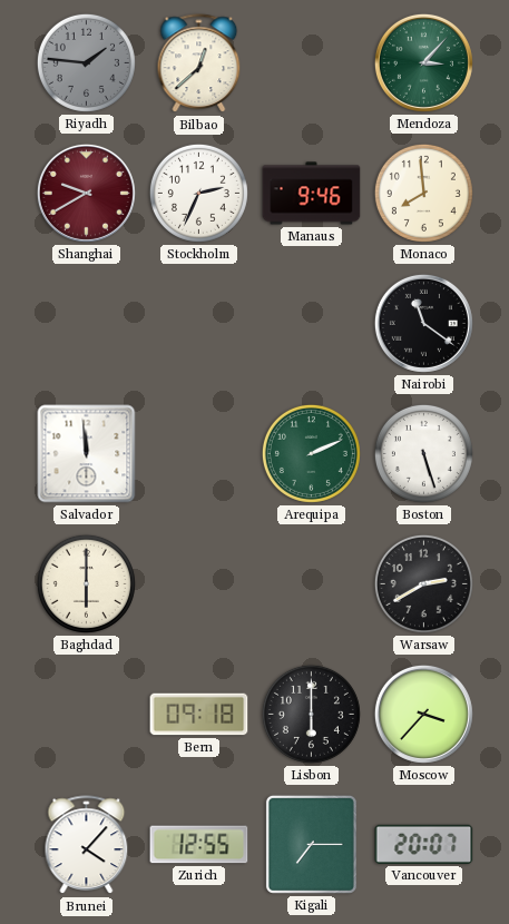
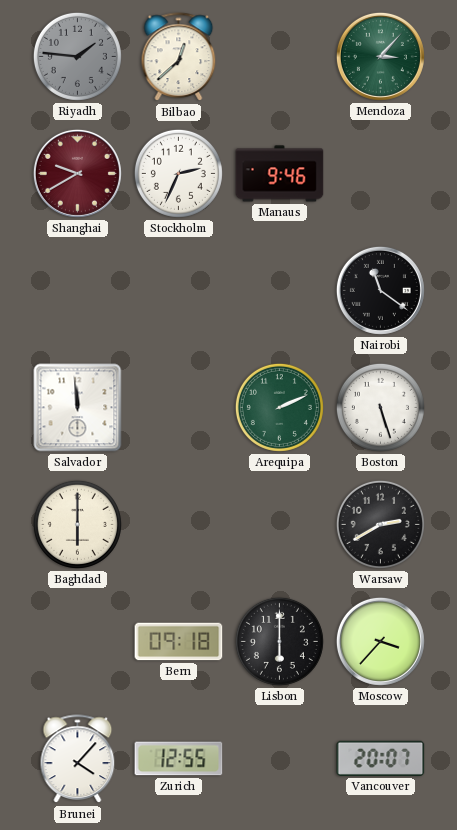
Monaco: 7:59 -> none
Kigali: 7:15 -> none
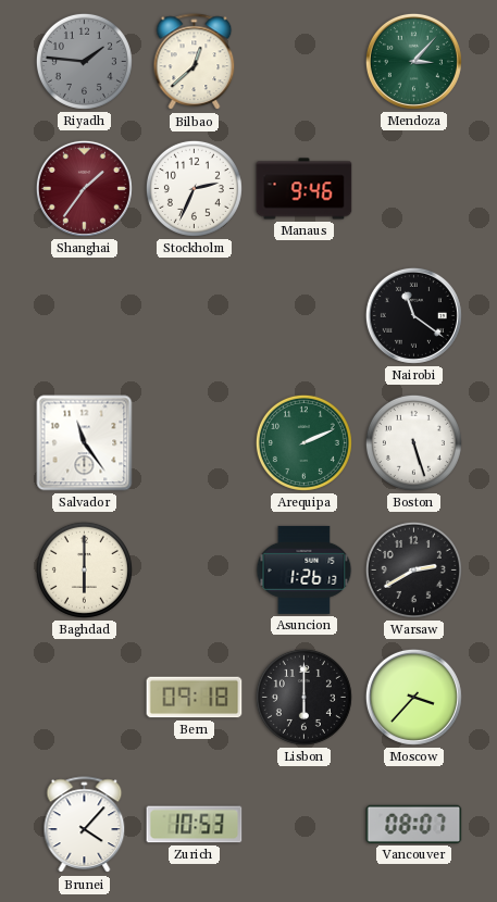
Shanghai: 9:40 -> 1:36
Salvador: 11:59 -> 11:24
Asuncion: none -> 1:26
Zurich: 12:55 -> 10:53
Vancouver: 20:07 -> 08:07
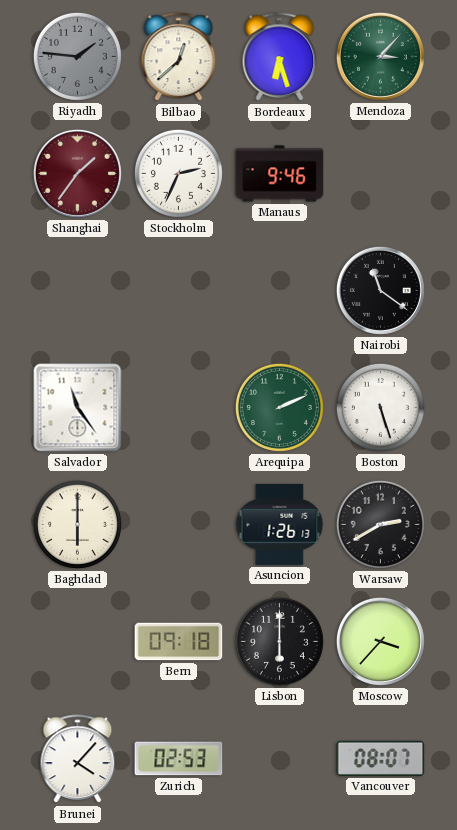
Bordeaux: none -> 6:27
Zurich: 10:53 -> 02:53
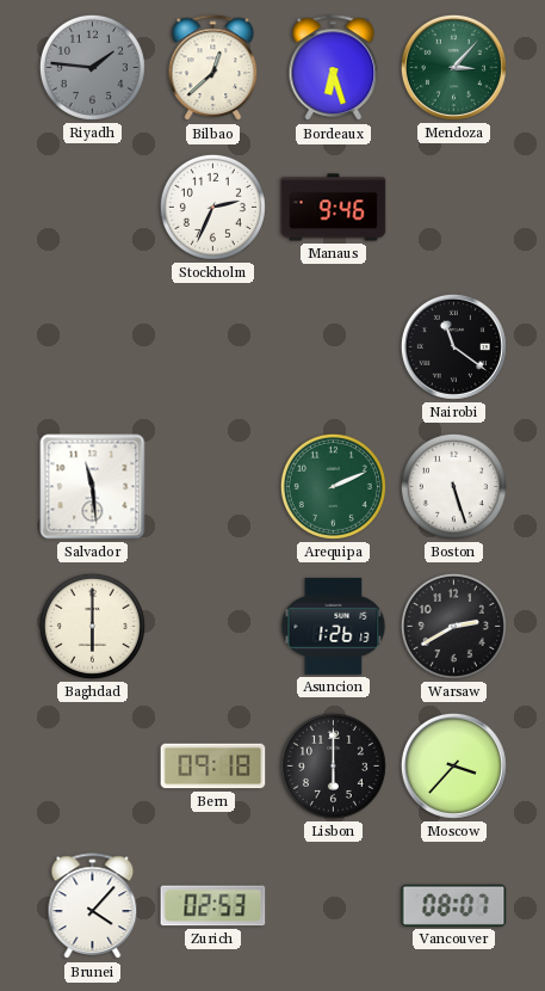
Shanghai: 1:36 -> none
Salvador: 11:24 -> 11:29
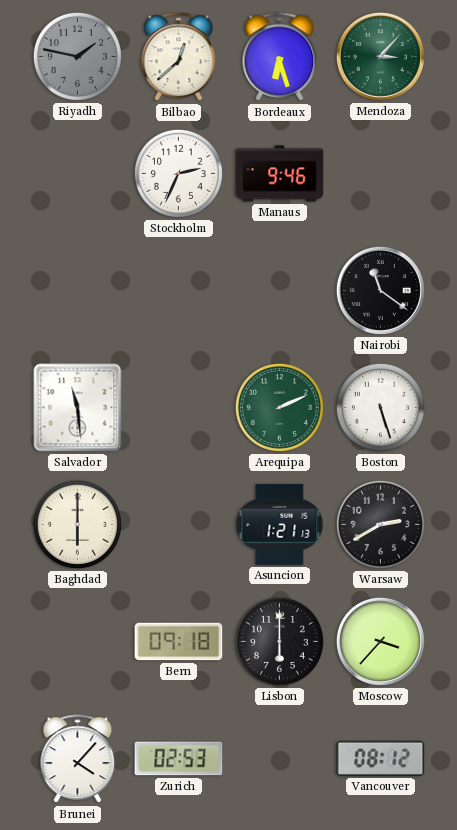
Riyadh: 1:46 -> 1:47
Asuncion: 1:26 -> 1:21
Vancouver: 08:07 -> 08:12
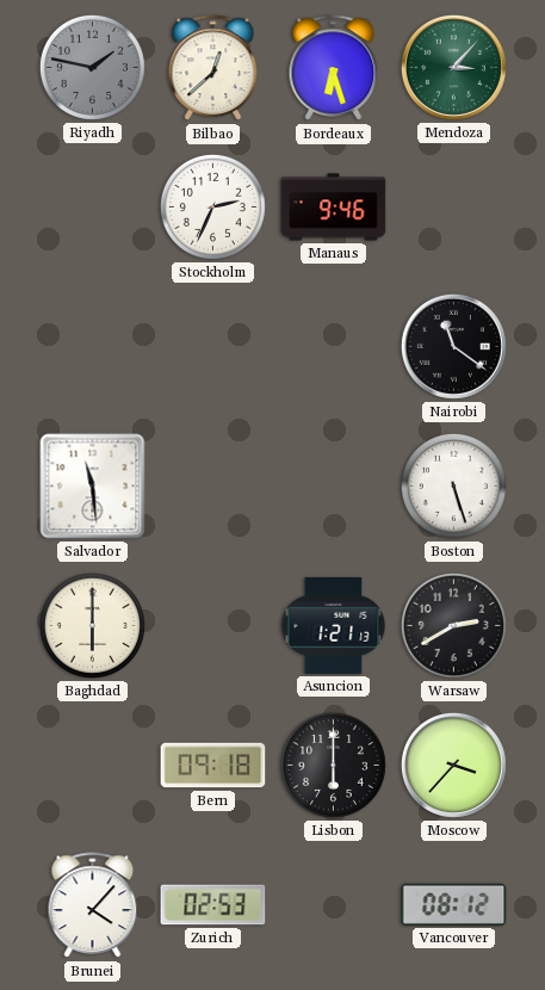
Arequipa: 2:11 -> none
